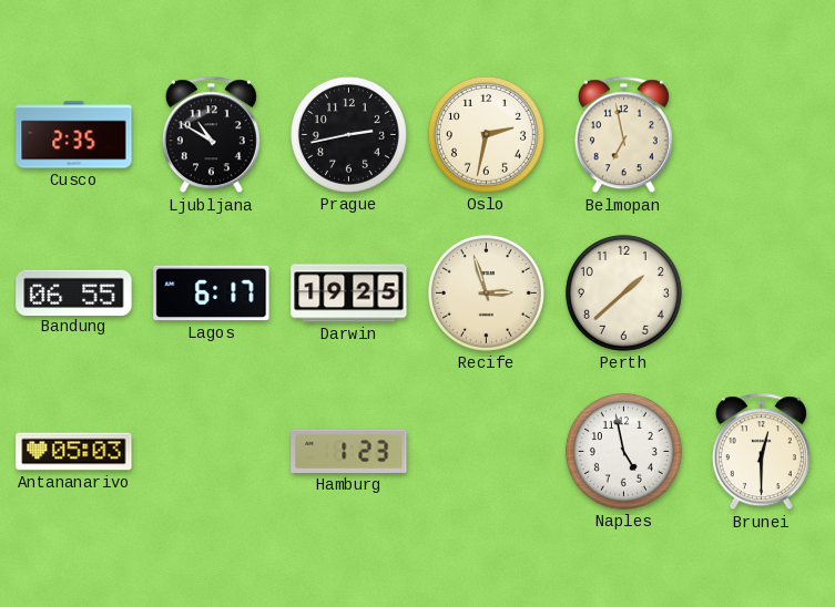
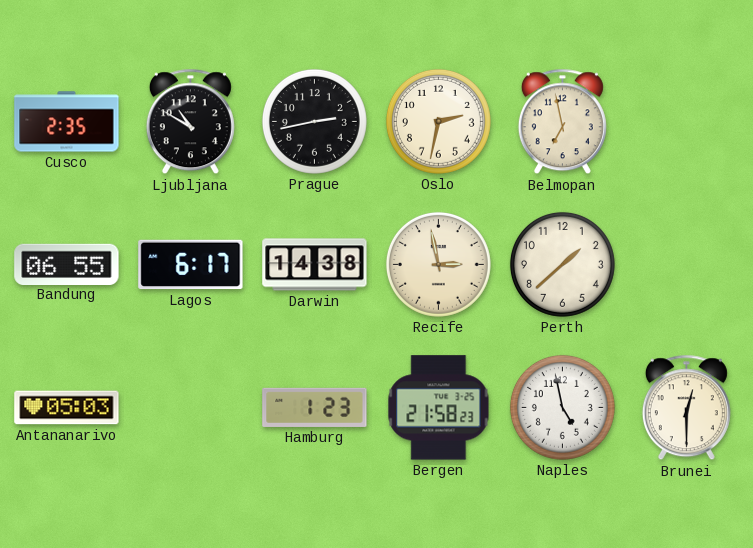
Darwin: 19:25 -> 14:38
Recife: 2:57 -> 2:58
Bergen: none -> 21:58
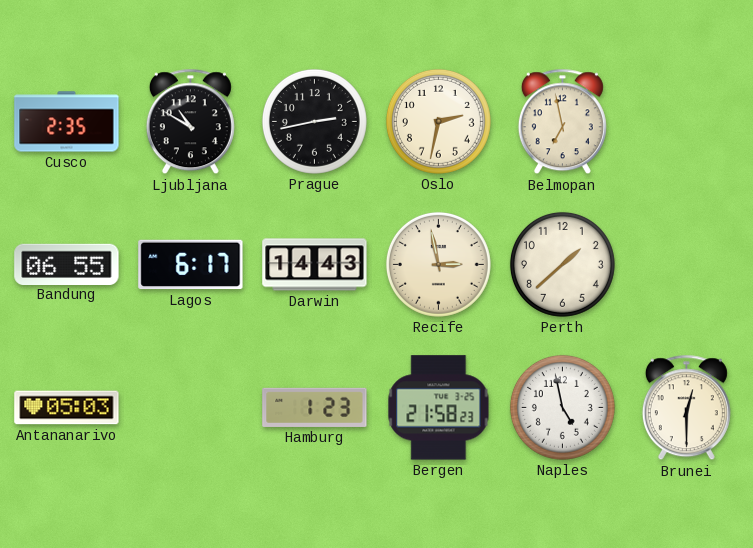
Darwin: 14:38 -> 14:43
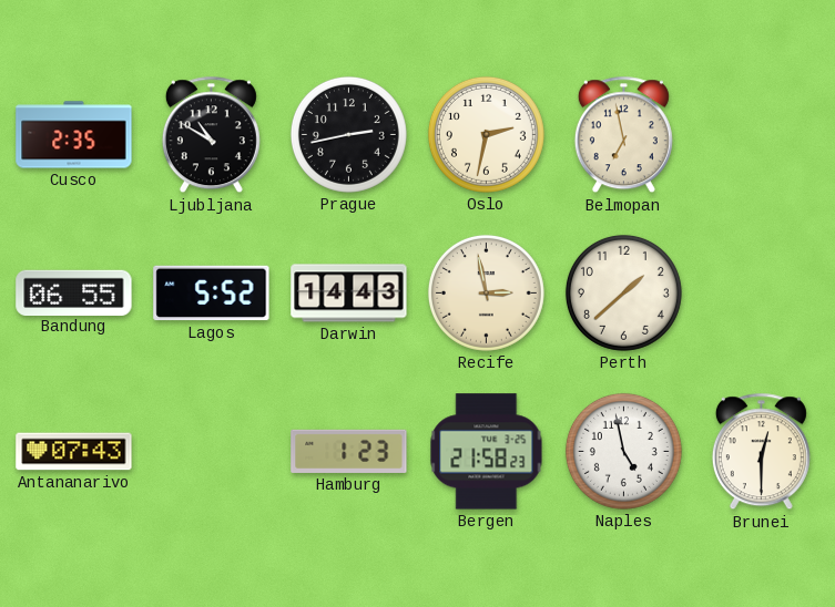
Lagos: 6:17 -> 5:52
Antananarivo: 05:03 -> 07:43
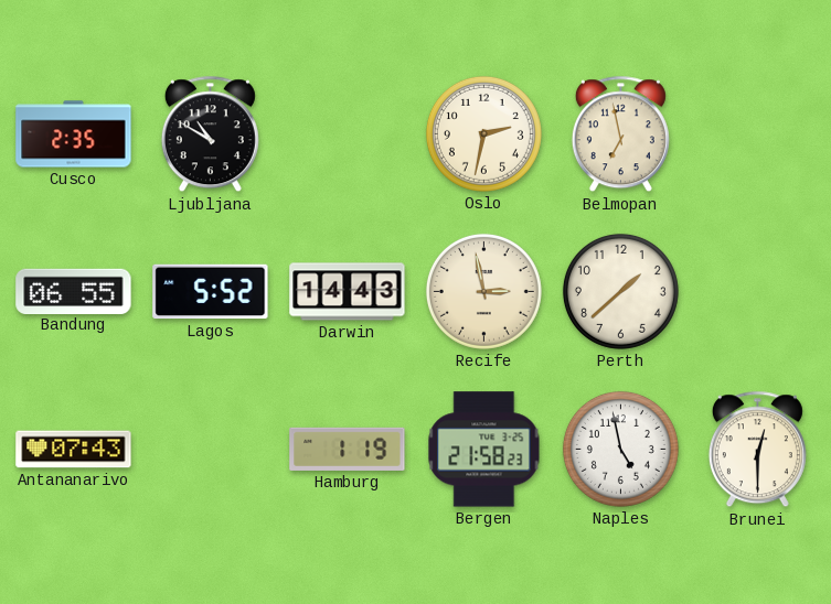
Prague: 2:43 -> none
Hamburg: 1:23 -> 1:19
